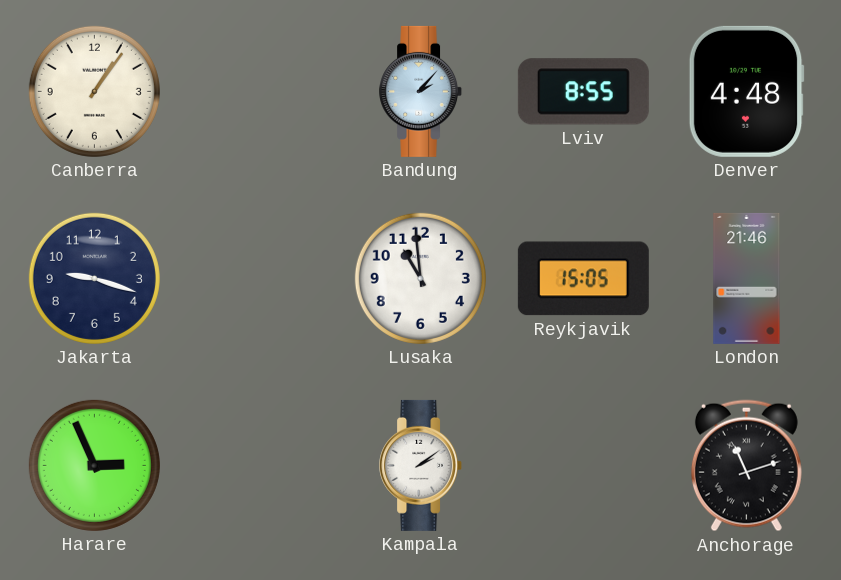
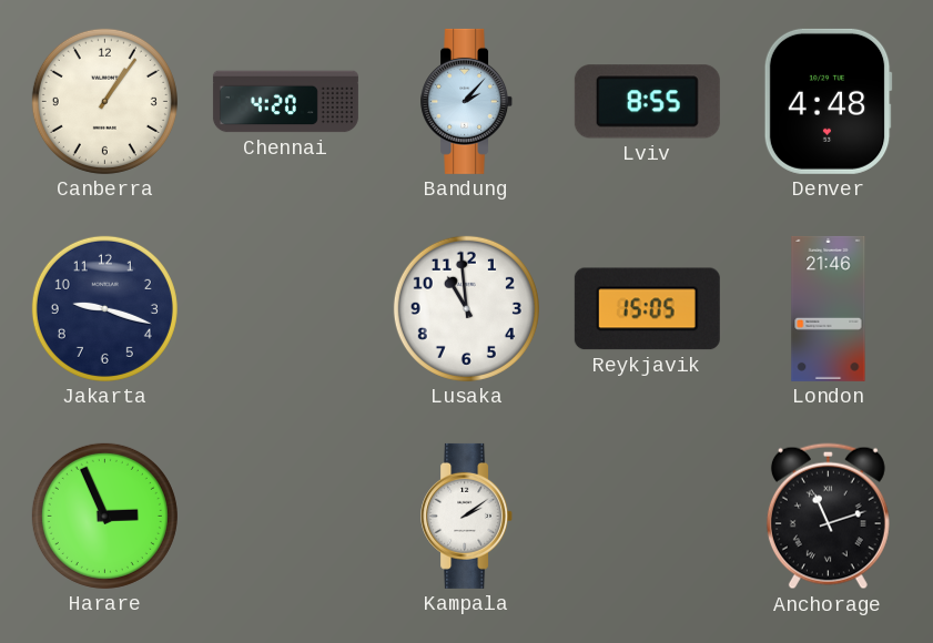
Chennai: none -> 4:20
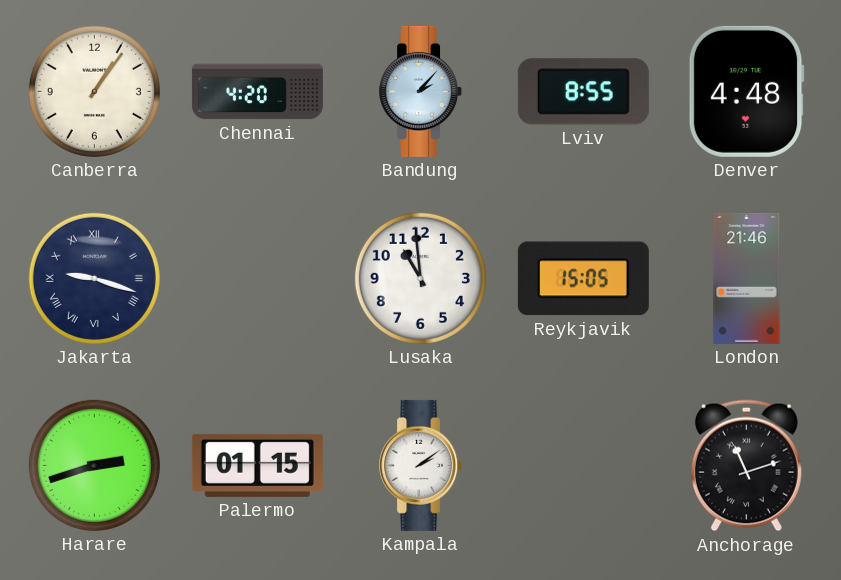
Jakarta numerals: Arabic -> Roman
Harare: 2:56 -> 2:42
Palermo: none -> 01:15
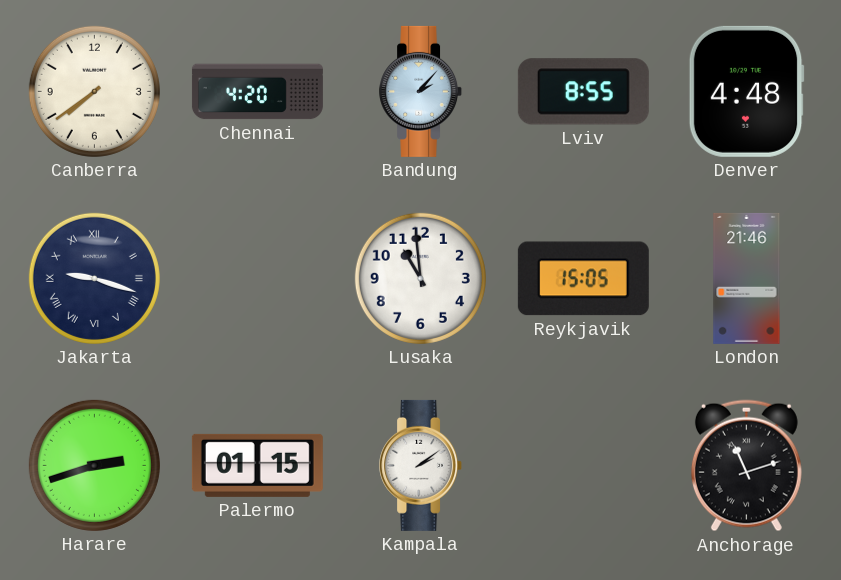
Canberra: 1:06 -> 7:39
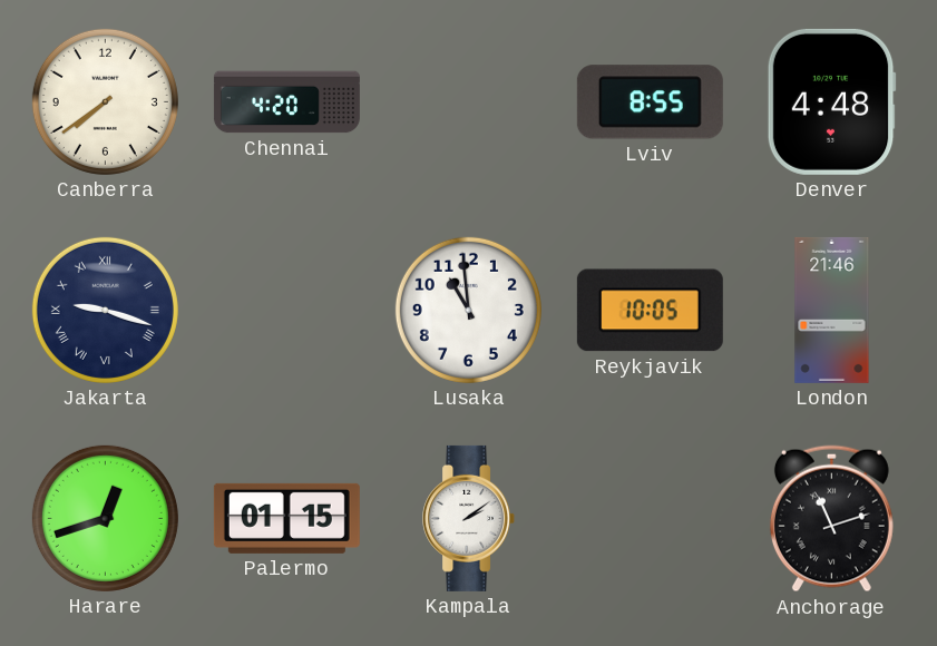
Bandung: 2:07 -> none
Reykjavik: 15:05 -> 10:05
Harare: 2:42 -> 12:42
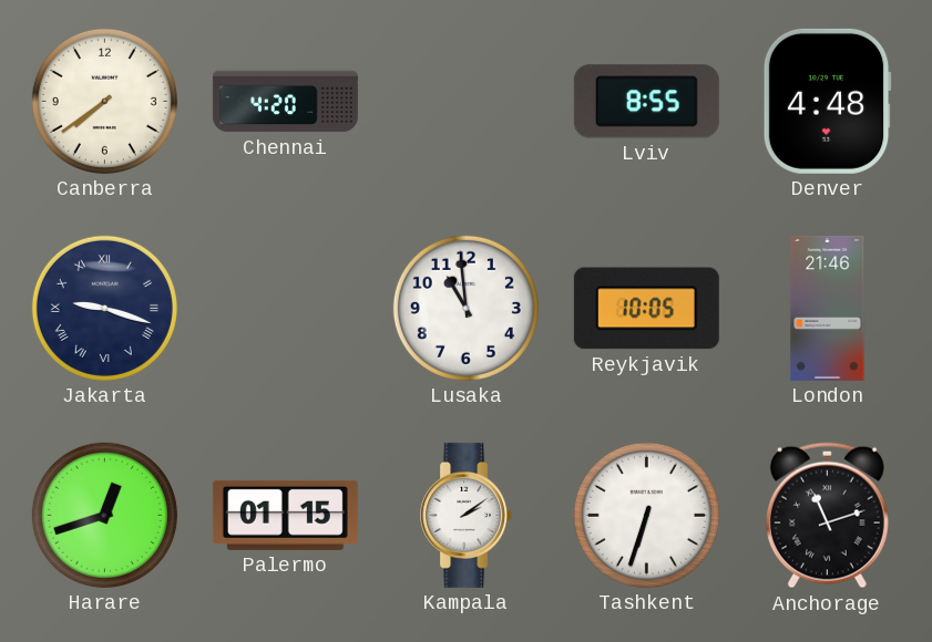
Tashkent: none -> 6:33
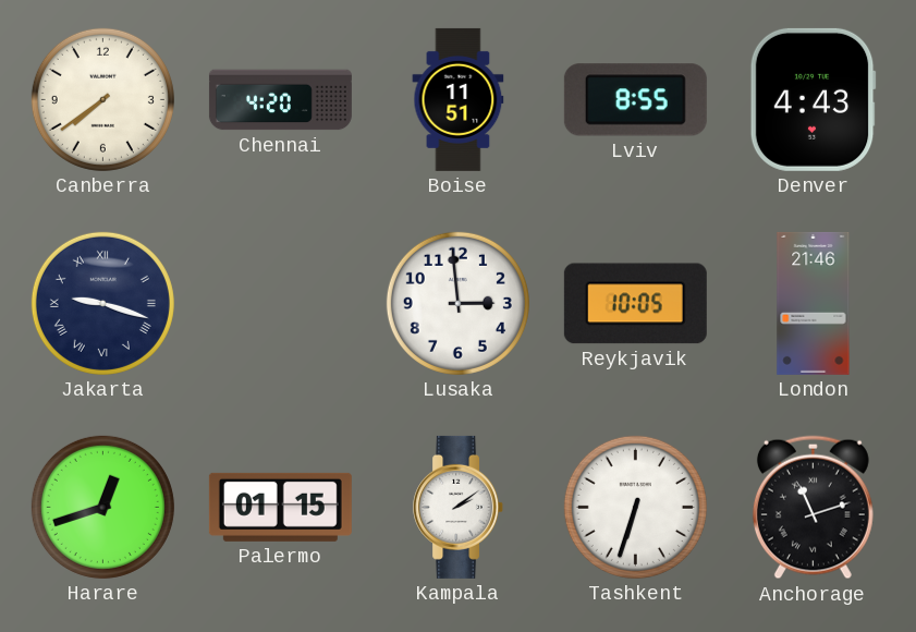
Boise: none -> 11:51
Denver: 4:48 -> 4:43
Lusaka: 10:59 -> 2:59
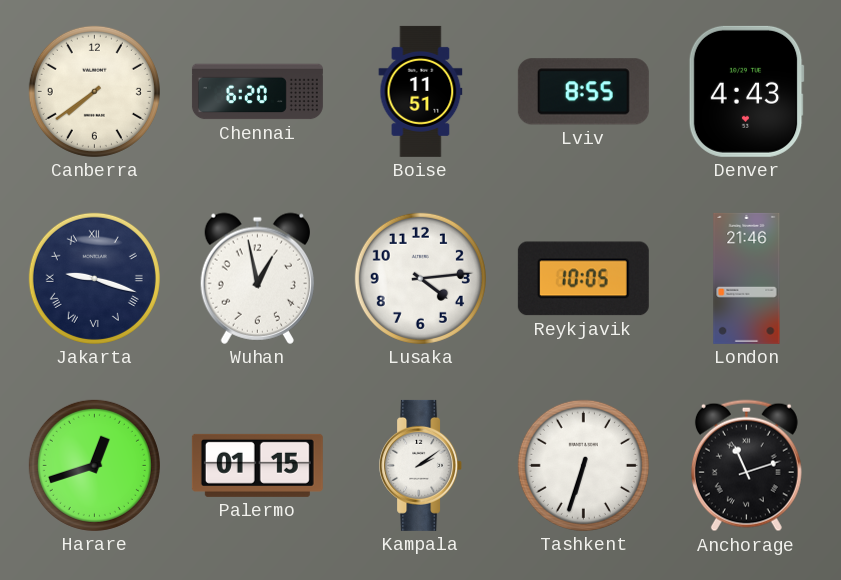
Chennai: 4:20 -> 6:20
Wuhan: none -> 12:58
Lusaka: 2:59 -> 4:14
